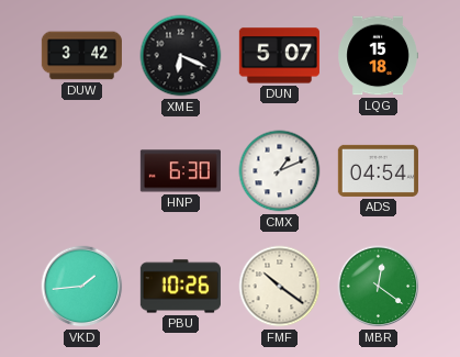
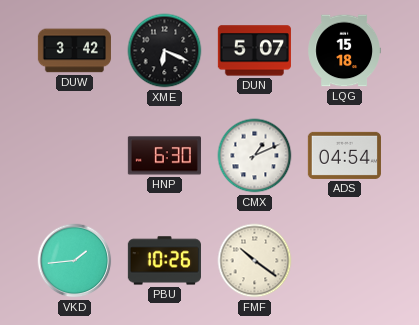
MBR: 12:21 -> none
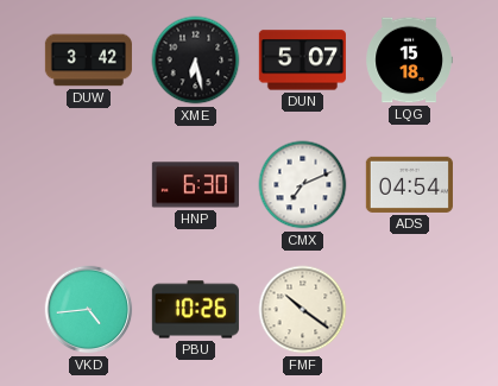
XME: 6:19 -> 6:28
CMX: 1:11 -> 7:11
VKD: 1:44 -> 4:44
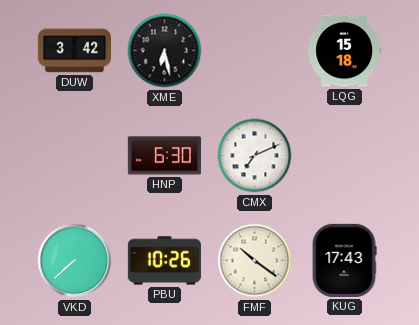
DUN: 5:07 -> none
ADS: 04:54 -> none
VKD: 4:44 -> 7:38
KUG: none -> 17:43
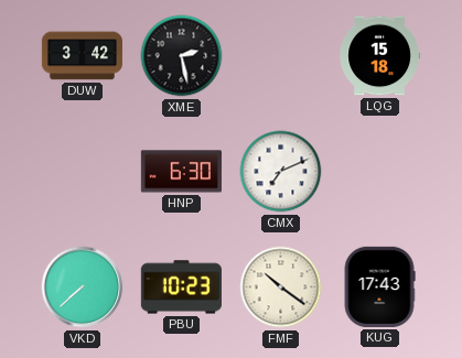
XME: 6:28 -> 2:28
PBU: 10:26 -> 10:23
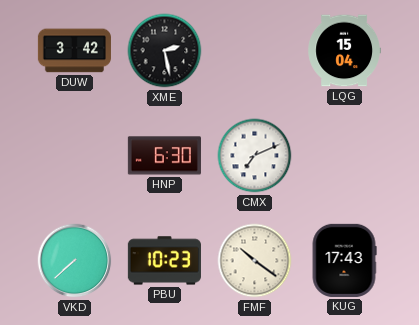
LQG: 15:18 -> 15:04
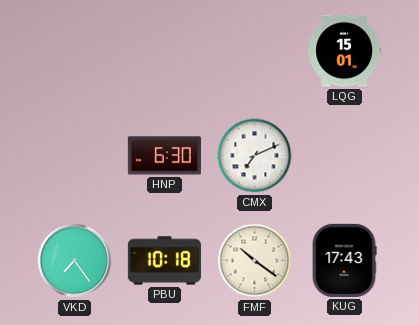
DUW: 3:42 -> none
XME: 2:28 -> none
LQG: 15:04 -> 15:01
VKD: 7:38 -> 7:24
PBU: 10:23 -> 10:18
